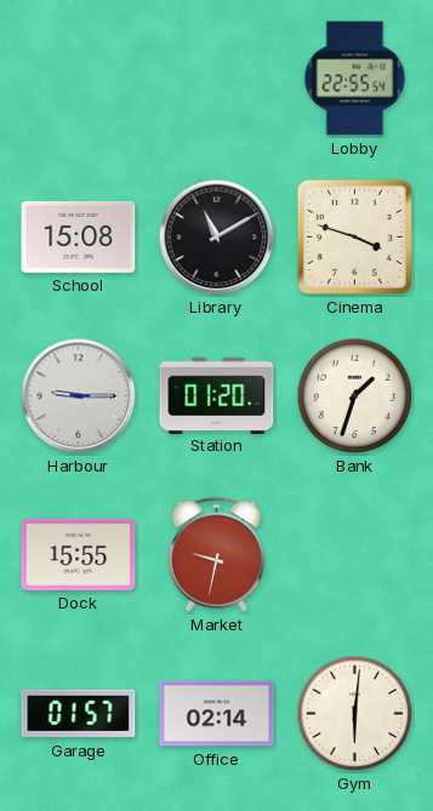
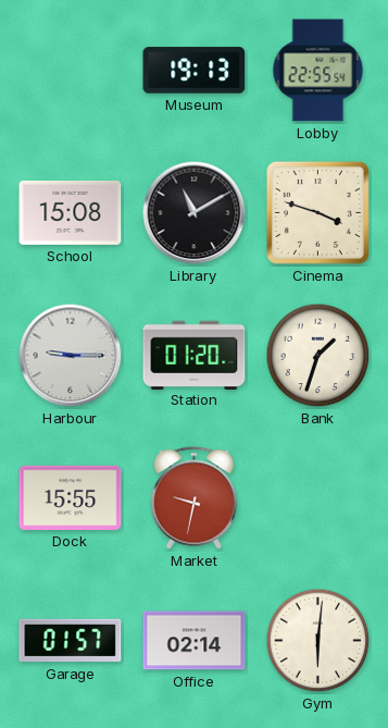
Museum: none -> 19:13
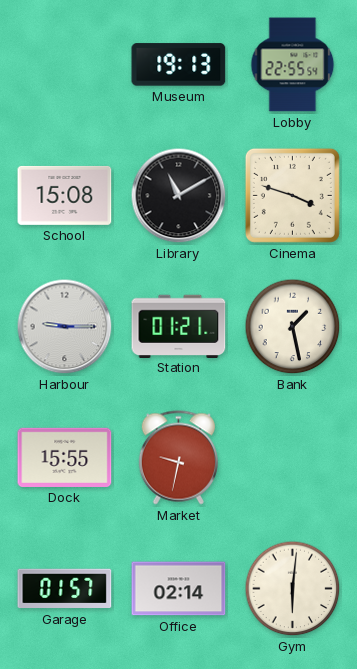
Station: 01:20 -> 01:21
Bank: 1:33 -> 1:28
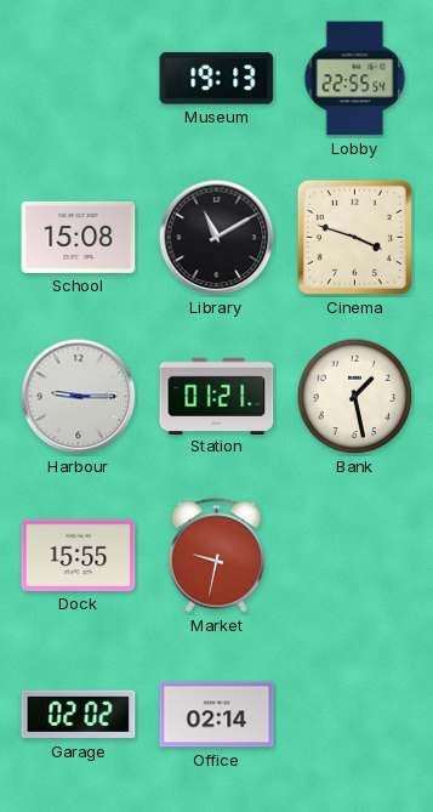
Garage: 01:57 -> 02:02
Gym: 6:01 -> none
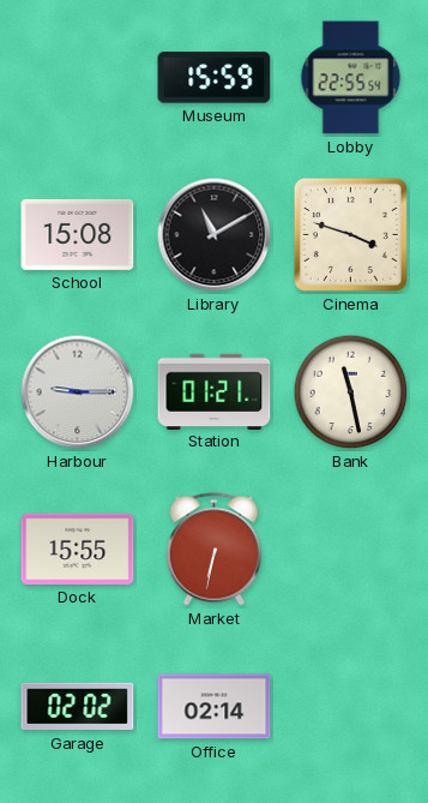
Museum: 19:13 -> 15:59
Bank: 1:28 -> 11:28
Market: 9:32 -> 6:32
